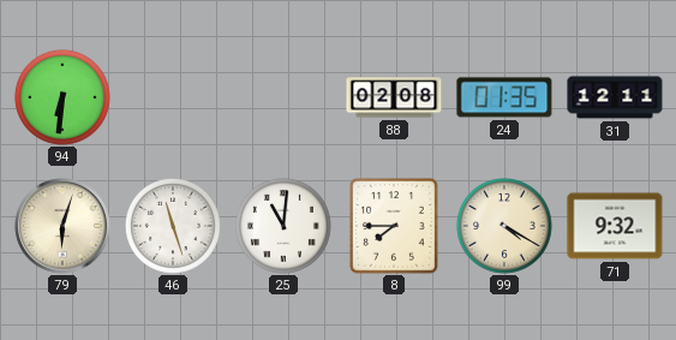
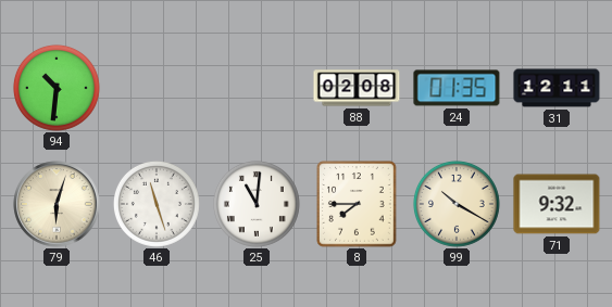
94: 6:31 -> 10:31
99: 4:20 -> 10:20
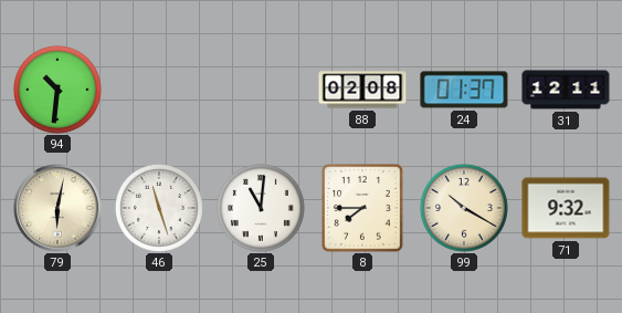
24: 01:35 -> 01:37
79: 6:03 -> 6:02
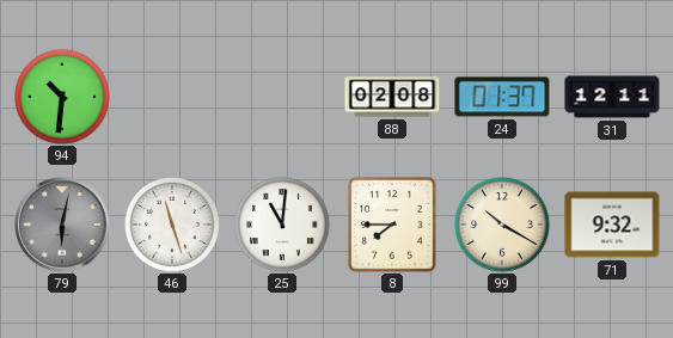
79 dial: cream -> grey
